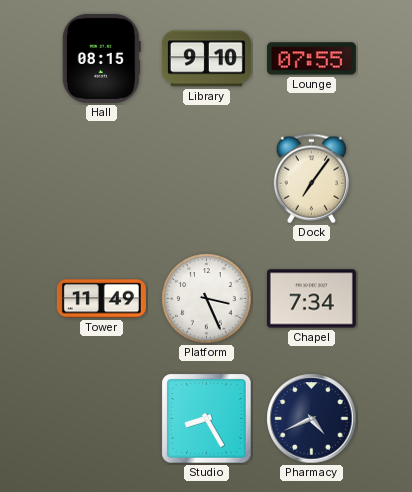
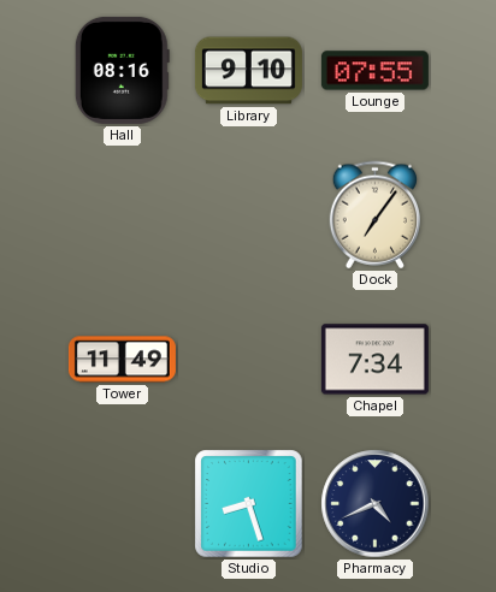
Hall: 08:15 -> 08:16
Platform: 3:26 -> none
Studio: 8:25 -> 8:27
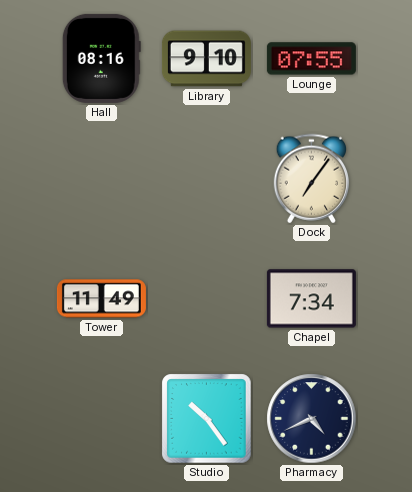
Studio: 8:27 -> 10:24
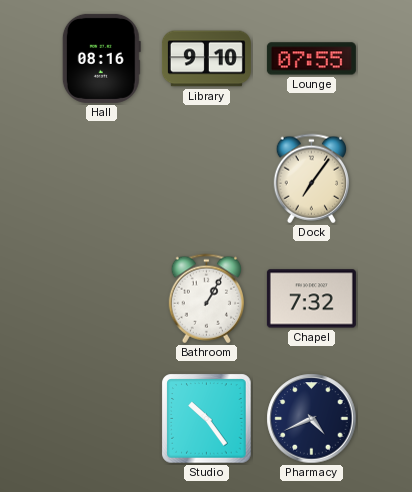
Tower: 11:49 -> none
Bathroom: none -> 1:05
Chapel: 7:34 -> 7:32
